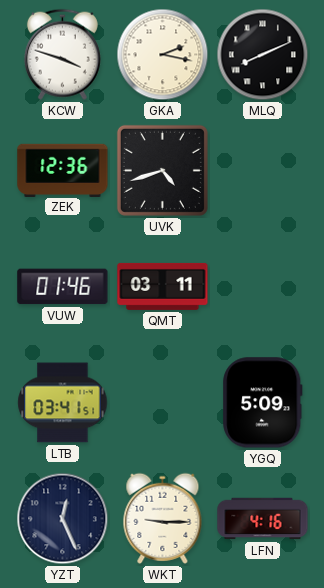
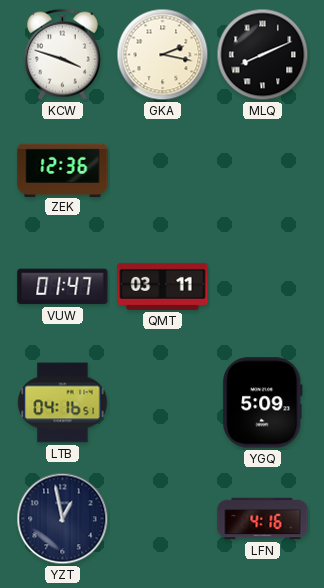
UVK: 4:42 -> none
VUW: 01:46 -> 01:47
LTB: 03:41 -> 04:16
YZT: 12:26 -> 12:58
WKT: 9:15 -> none
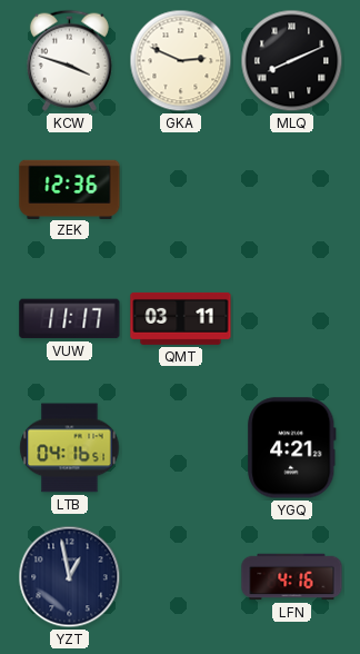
GKA: 2:17 -> 2:49
VUW: 01:47 -> 11:17
YGQ: 5:09 -> 4:21
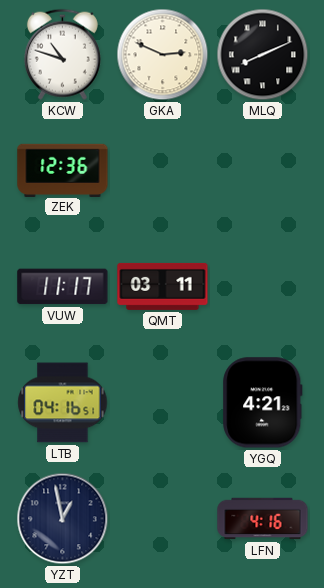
KCW: 3:48 -> 10:48
